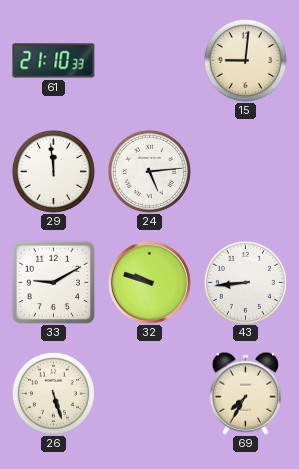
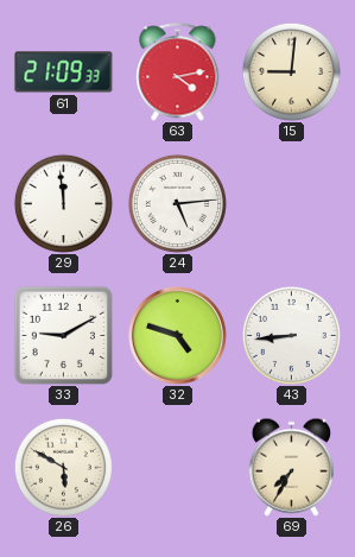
61: 21:10 -> 21:09
63: none -> 4:13
32: 9:48 -> 4:48
26: 5:27 -> 5:50
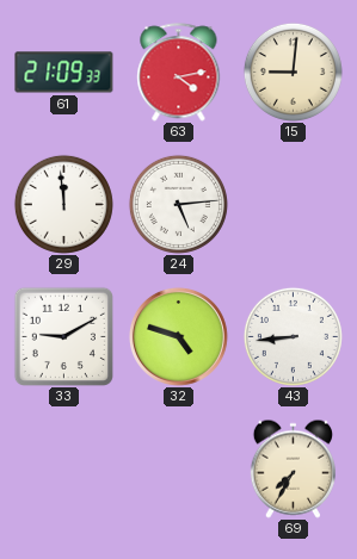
26: 5:50 -> none
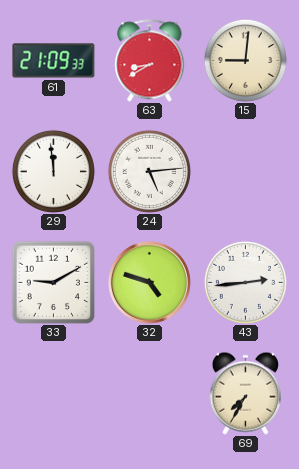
63: 4:13 -> 8:40
43: 8:44 -> 2:44
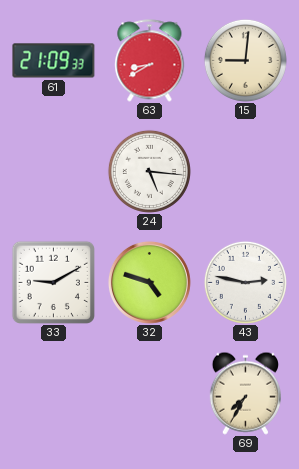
29: 11:59 -> none
24: 5:14 -> 5:16
43: 2:44 -> 2:47
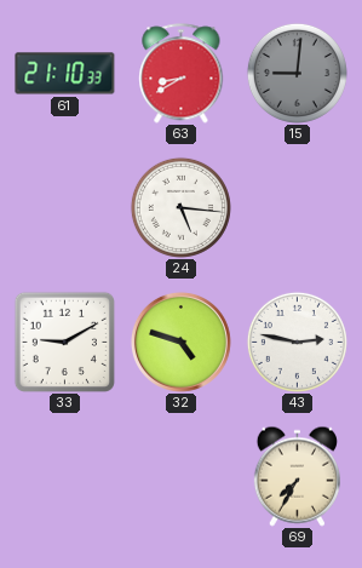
61: 21:09 -> 21:10
15 dial: cream -> grey
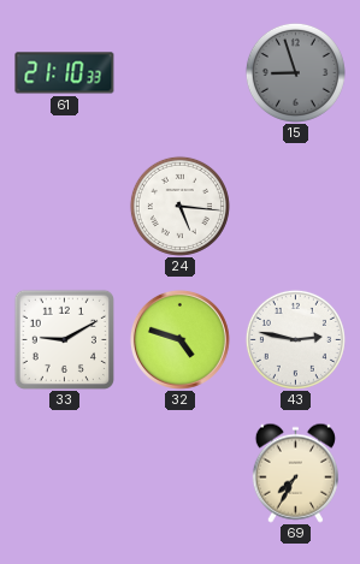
63: 8:40 -> none
15: 9:01 -> 8:57
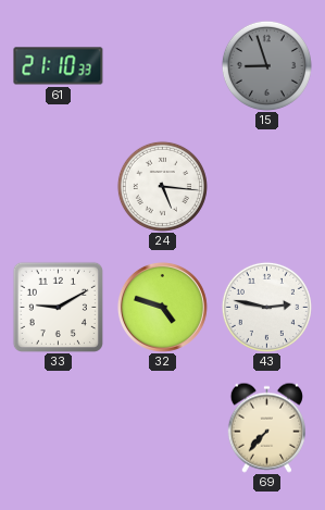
69: 7:35 -> 7:37
